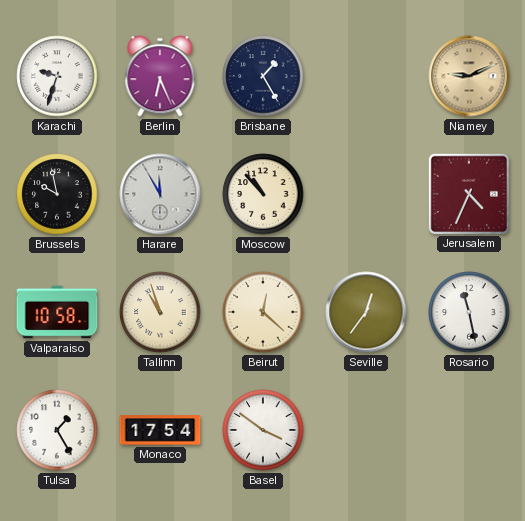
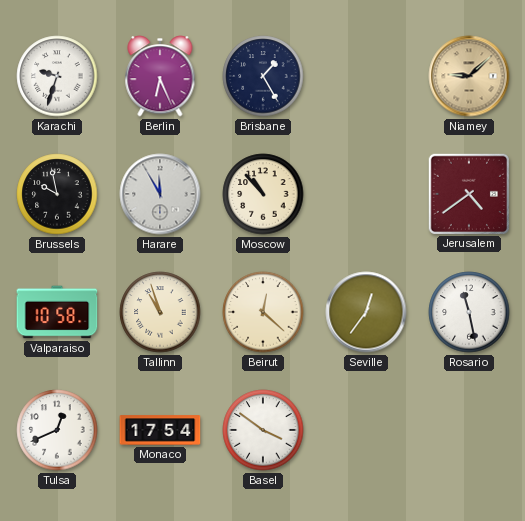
Niamey: 9:11 -> 9:08
Jerusalem: 4:34 -> 4:39
Tulsa: 1:25 -> 12:41
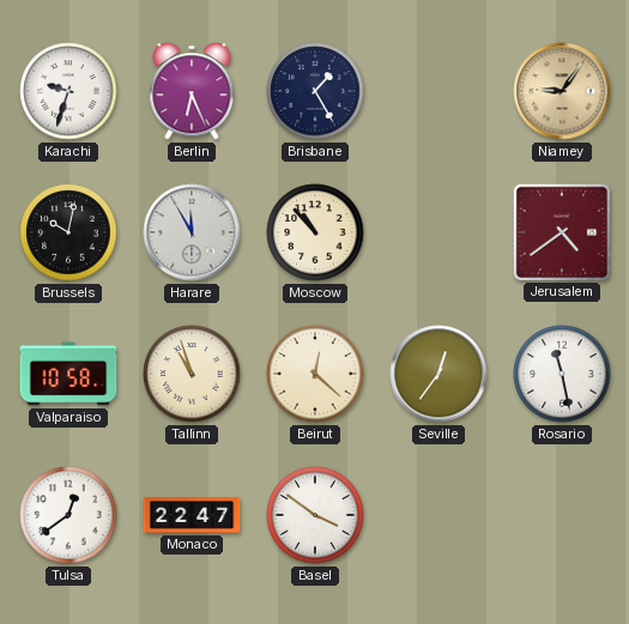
Niamey: 9:08 -> 9:06
Brussels: 9:58 -> 10:02
Tulsa: 12:41 -> 12:39
Monaco: 17:54 -> 22:47
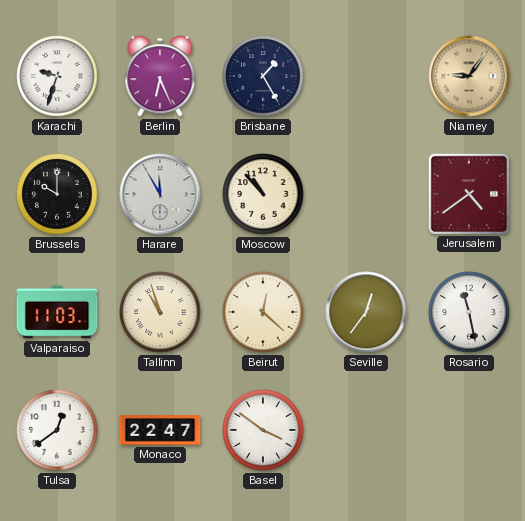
Brussels: 10:02 -> 10:00
Valparaiso: 10:58 -> 11:03
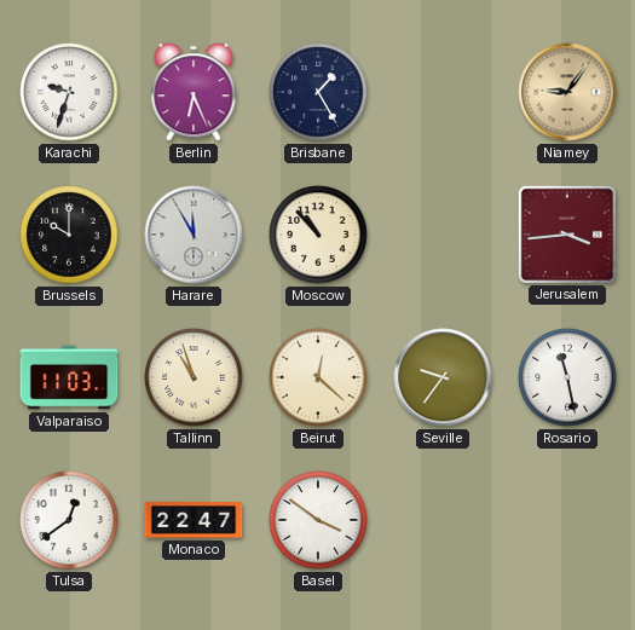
Jerusalem: 4:39 -> 3:44
Seville: 12:36 -> 9:36
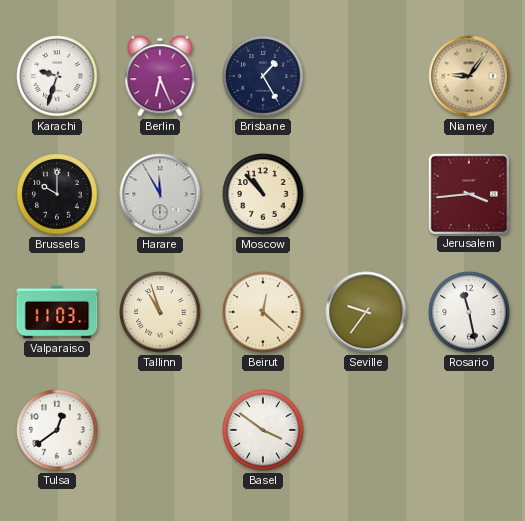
Monaco: 22:47 -> none
